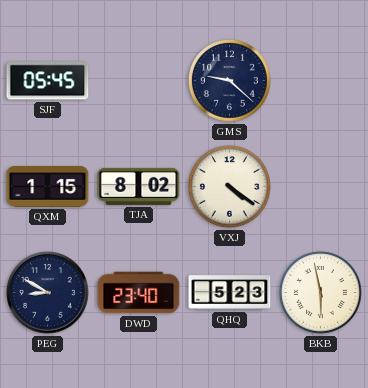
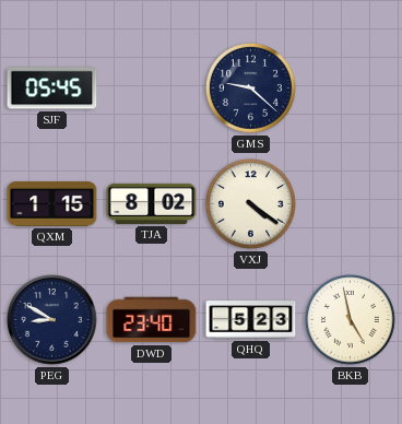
BKB: 5:58 -> 4:58
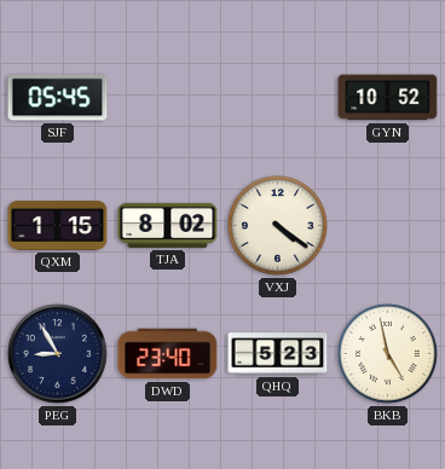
GMS: 9:22 -> none
GYN: none -> 10:52
PEG: 8:50 -> 8:55
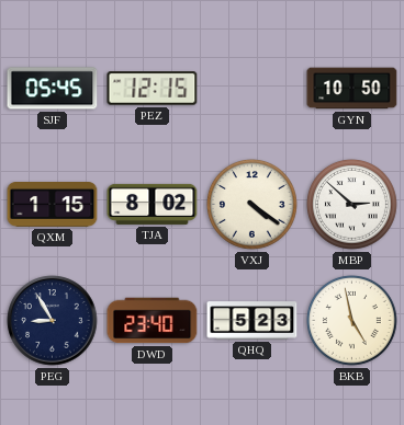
PEZ: none -> 12:15
GYN: 10:52 -> 10:50
MBP: none -> 2:52
